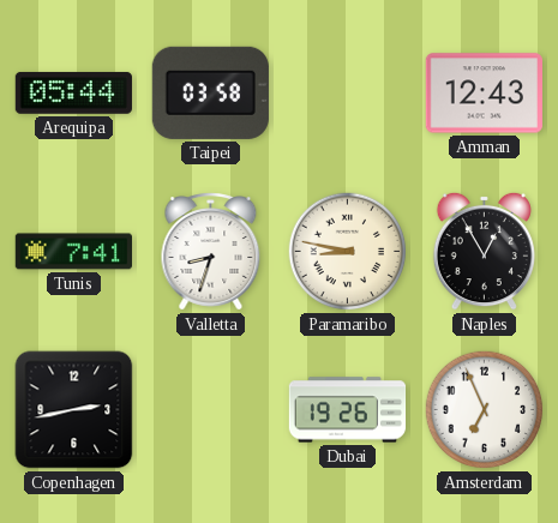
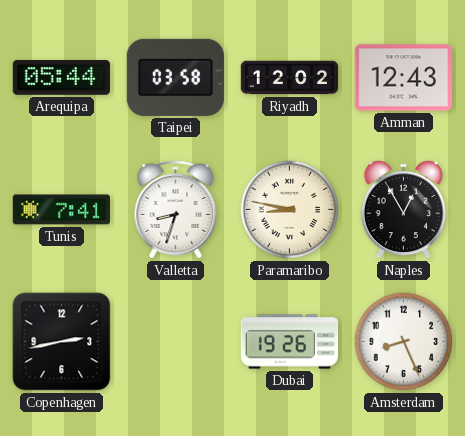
Riyadh: none -> 12:02
Amsterdam: 6:56 -> 8:26
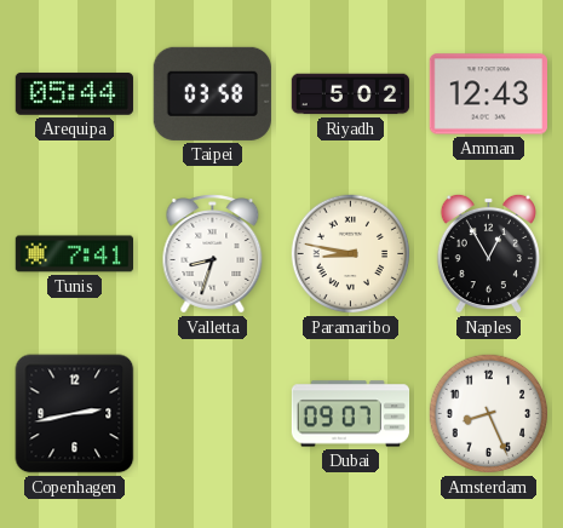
Riyadh: 12:02 -> 5:02
Dubai: 19:26 -> 09:07
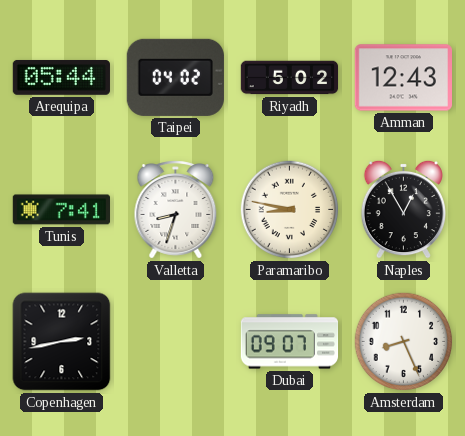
Taipei: 03:58 -> 04:02
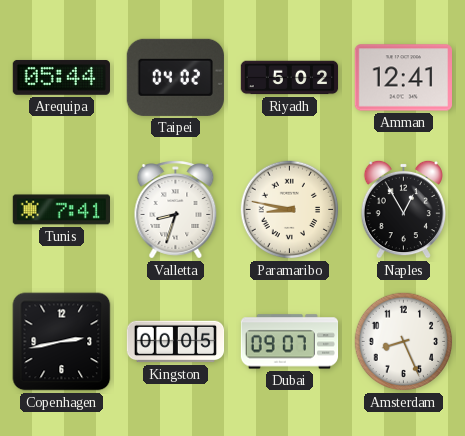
Amman: 12:43 -> 12:41
Kingston: none -> 00:05
